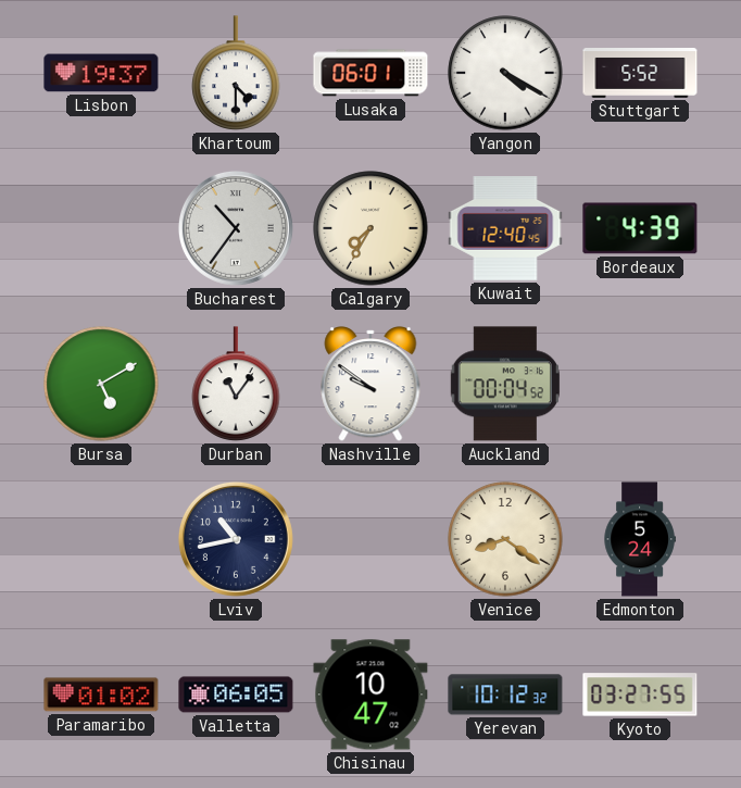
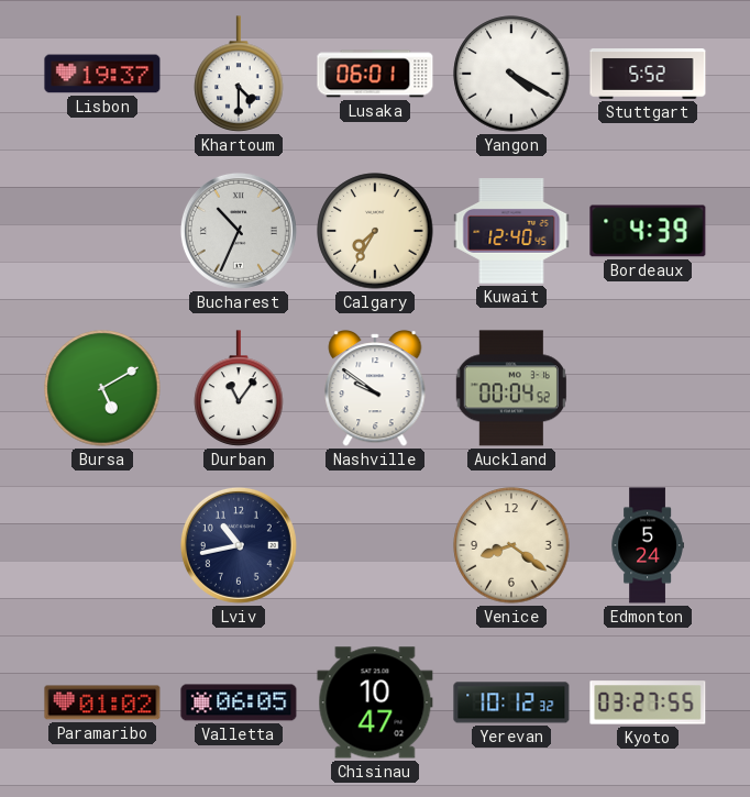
Bucharest: 10:36 -> 10:34
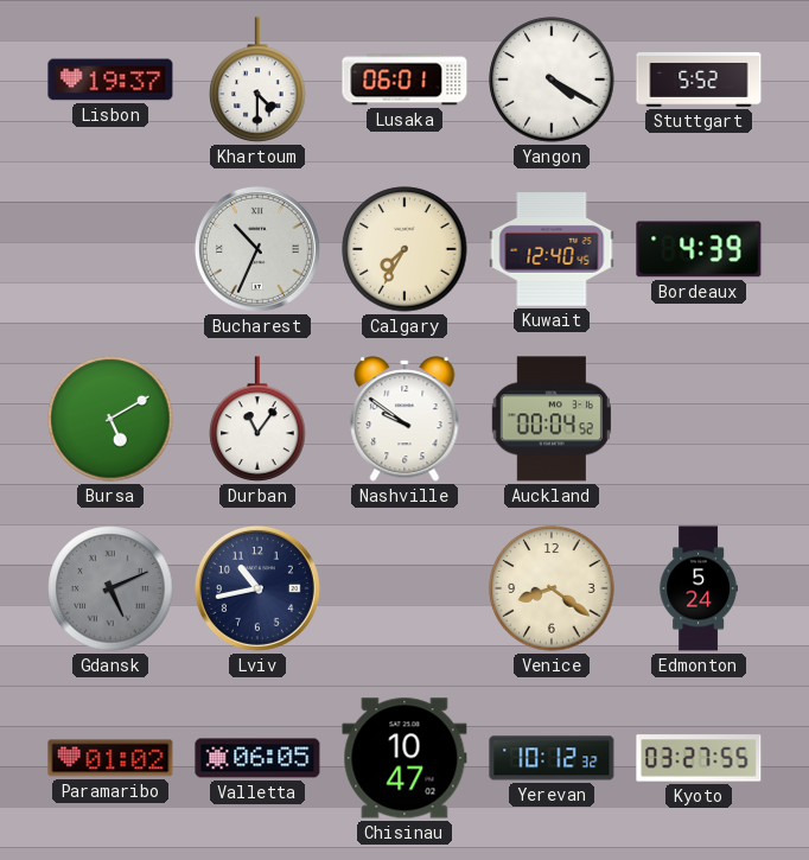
Gdansk: none -> 5:11
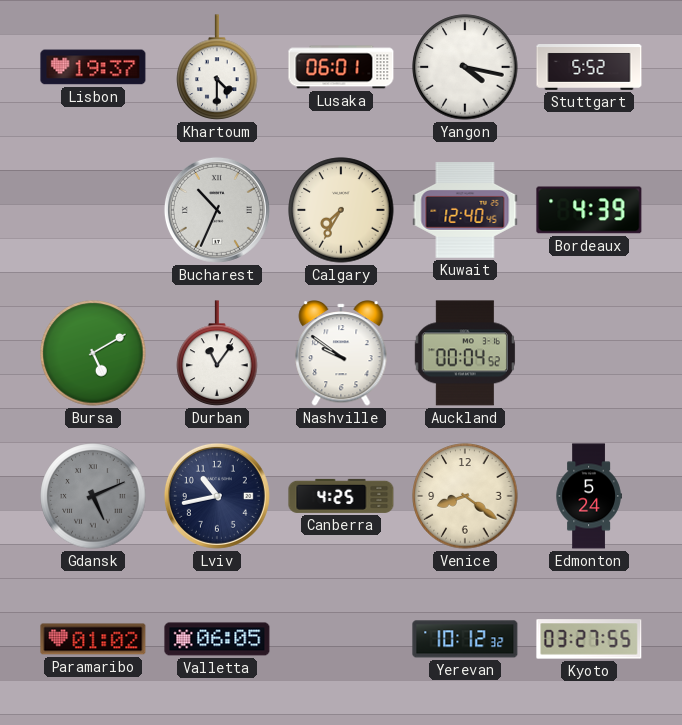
Yangon: 4:20 -> 4:17
Canberra: none -> 4:25
Chisinau: 10:47 -> none
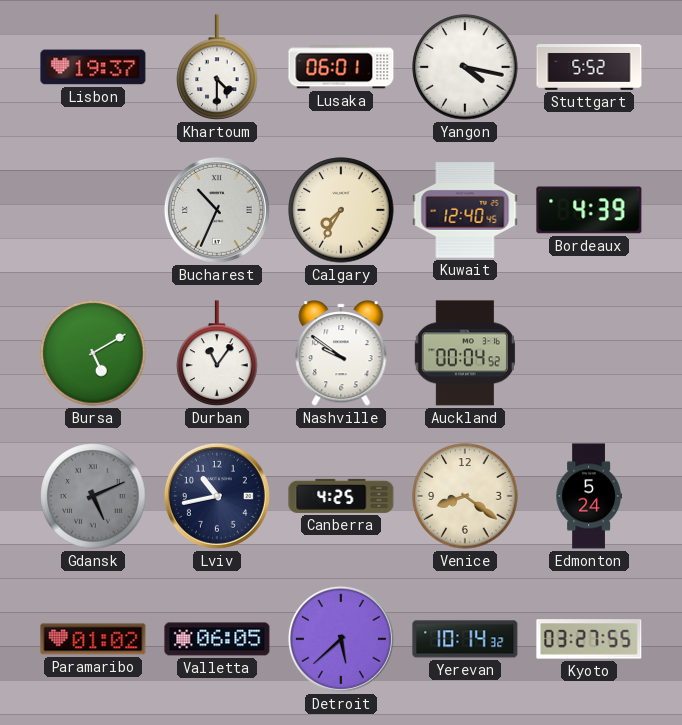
Detroit: none -> 5:38
Yerevan: 10:12 -> 10:14
